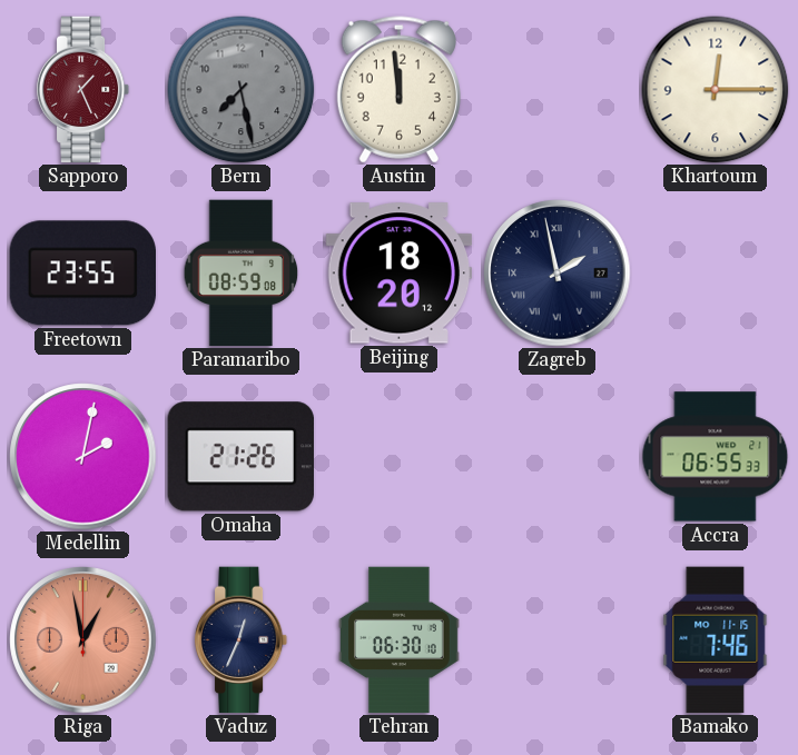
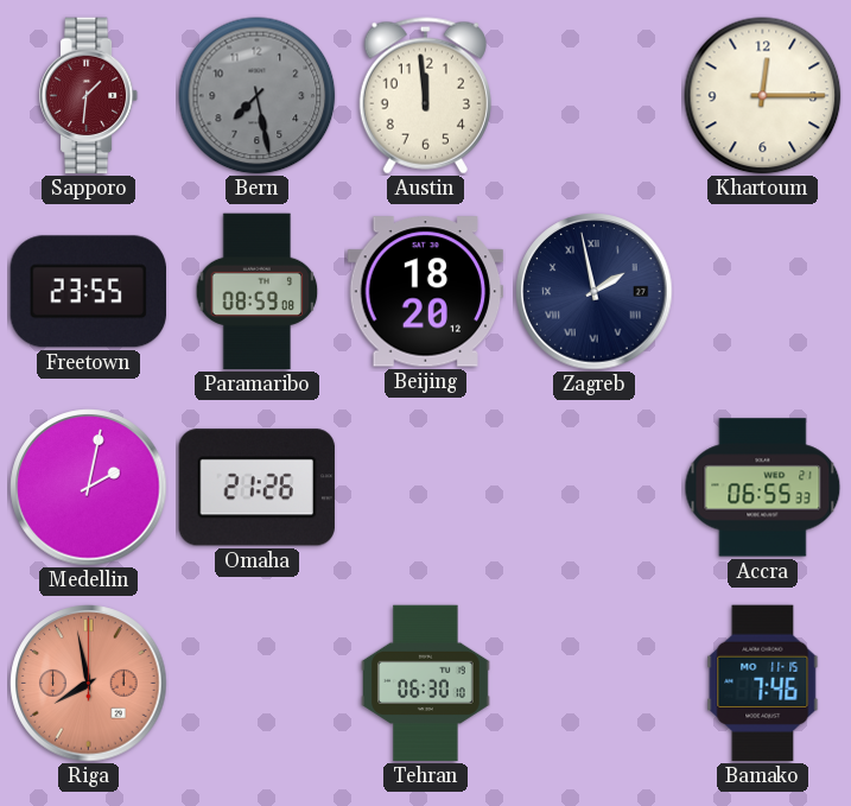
Sapporo: 1:26 -> 1:31
Riga: 12:58 -> 7:58
Vaduz: 12:34 -> none
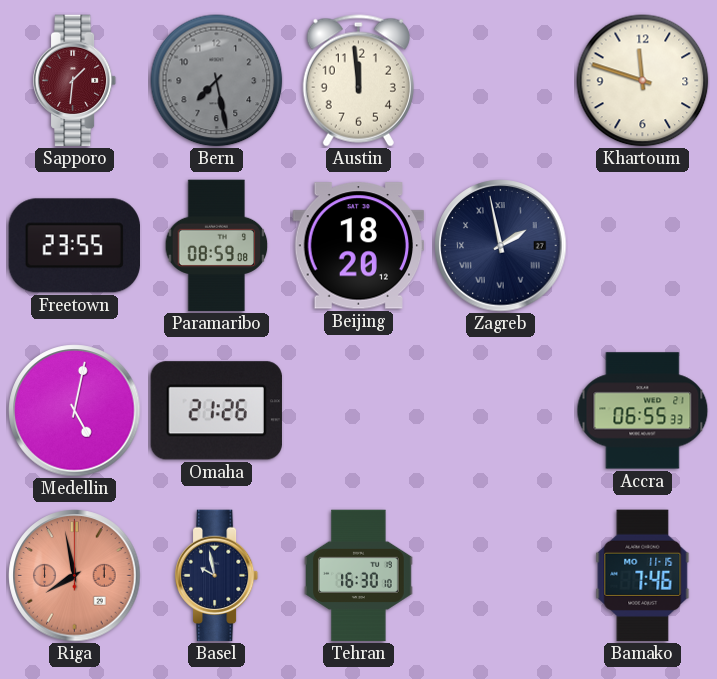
Khartoum: 12:15 -> 11:48
Medellin: 2:02 -> 5:02
Basel: none -> 9:58
Tehran: 06:30 -> 16:30
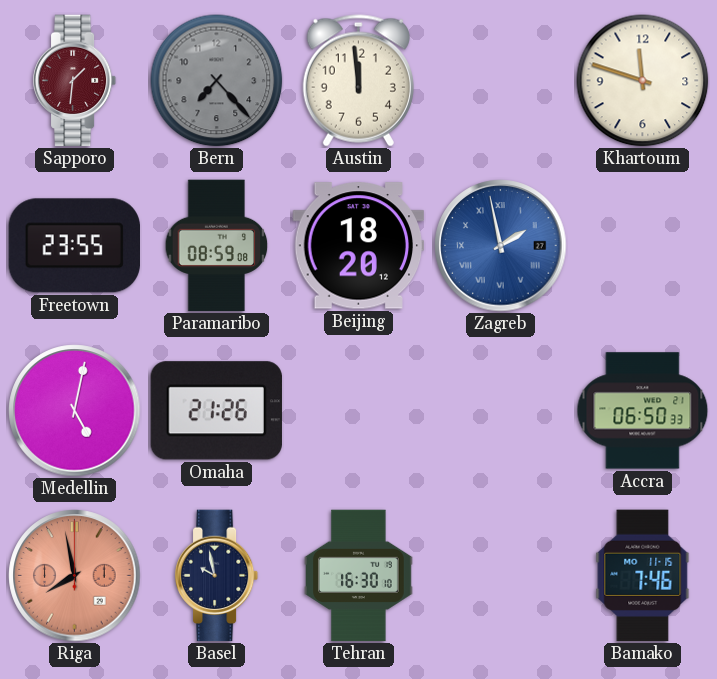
Bern: 7:28 -> 7:23
Zagreb dial: navy -> blue
Accra: 06:55 -> 06:50
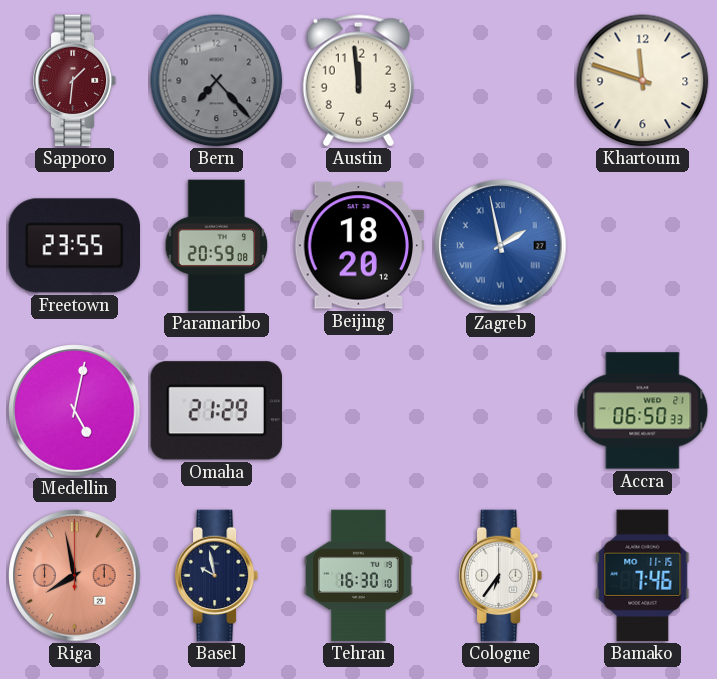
Paramaribo: 08:59 -> 20:59
Omaha: 21:26 -> 21:29
Cologne: none -> 6:36
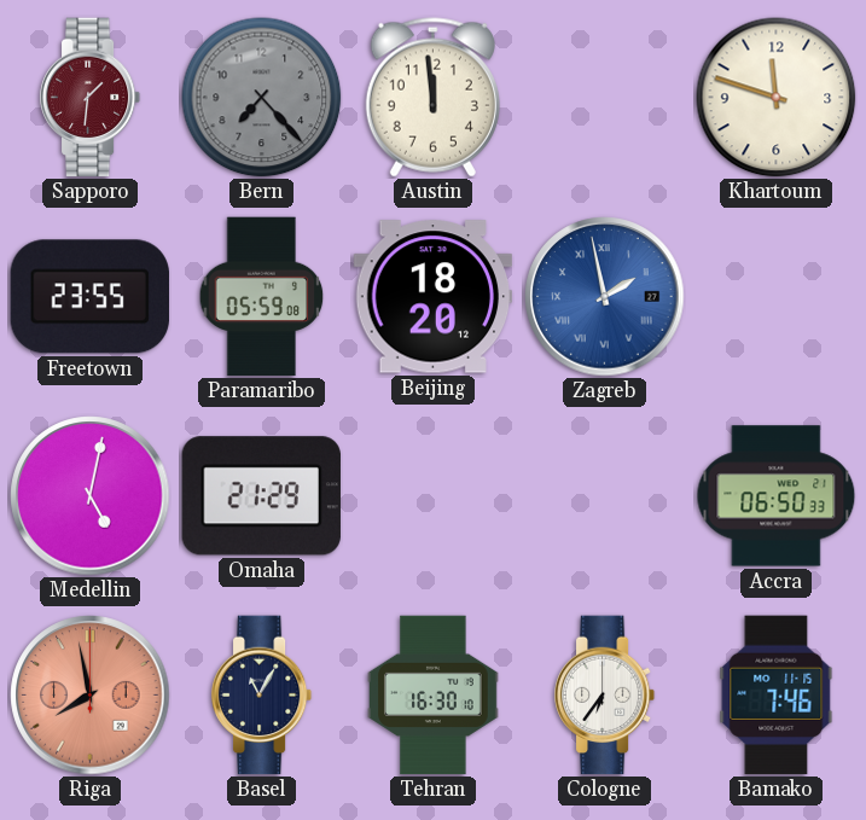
Paramaribo: 20:59 -> 05:59
Basel: 9:58 -> 11:05
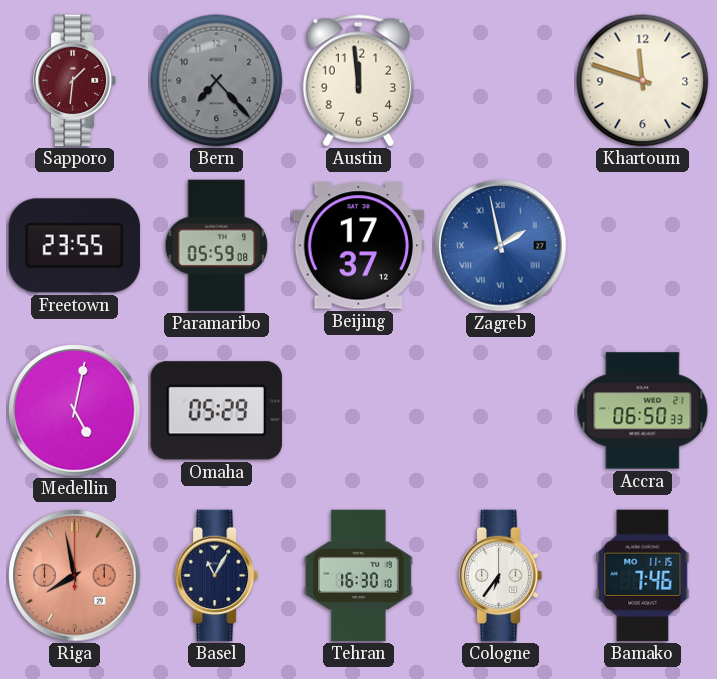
Beijing: 18:20 -> 17:37
Omaha: 21:29 -> 05:29
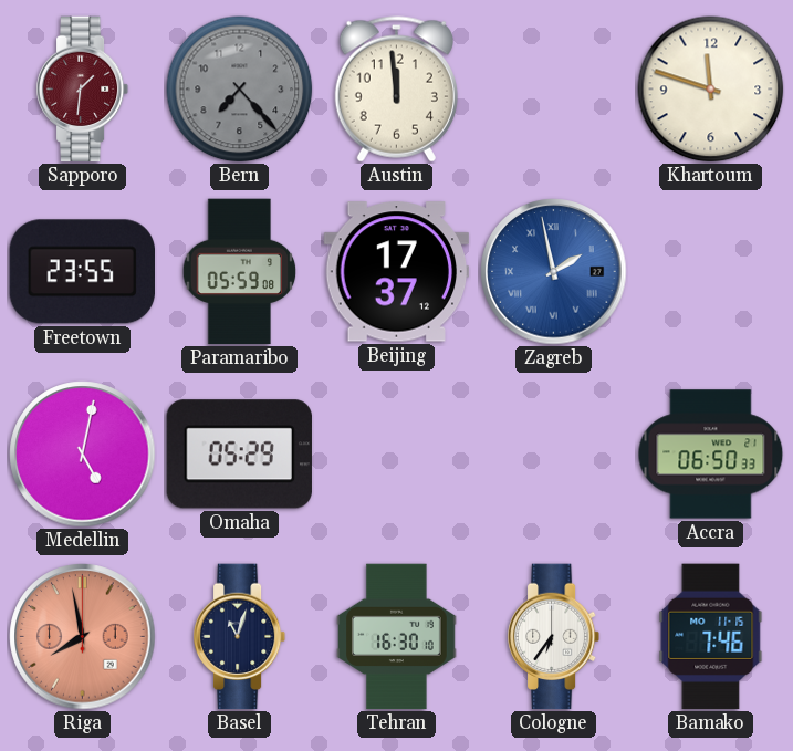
Basel: 11:05 -> 11:03
